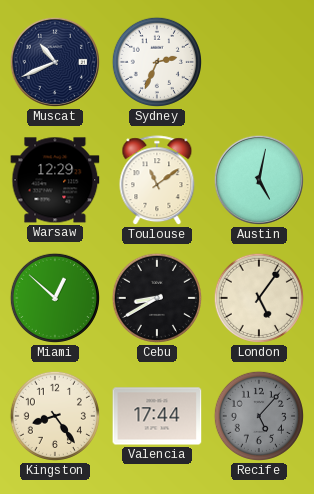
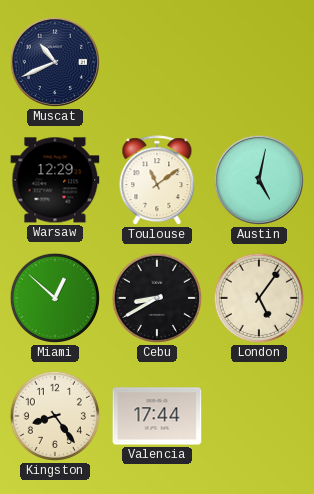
Sydney: 2:34 -> none
Recife: 5:07 -> none
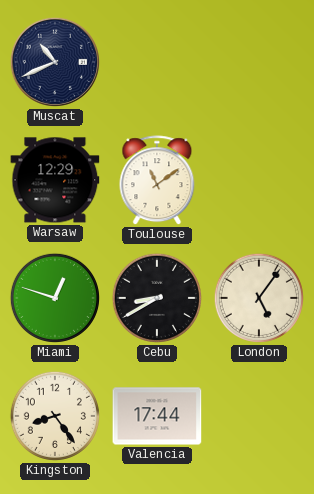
Austin: 5:02 -> none
Miami: 12:52 -> 12:48
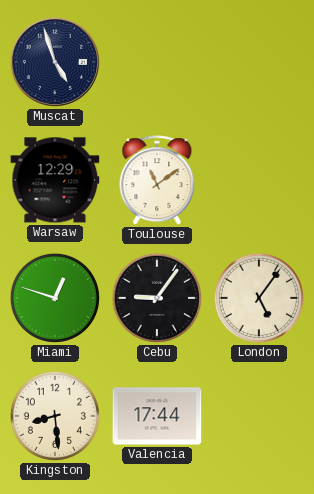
Muscat: 10:41 -> 4:57
Cebu: 8:40 -> 9:06
Kingston: 8:24 -> 8:29
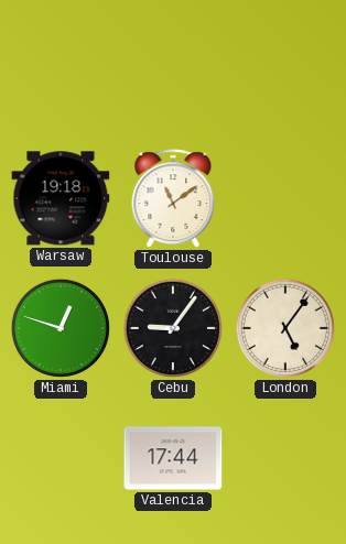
Muscat: 4:57 -> none
Warsaw: 12:29 -> 19:18
Kingston: 8:29 -> none
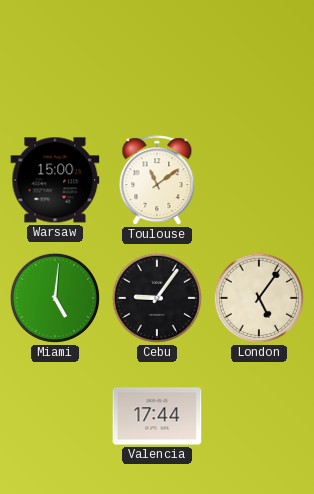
Warsaw: 19:18 -> 15:00
Miami: 12:48 -> 5:01
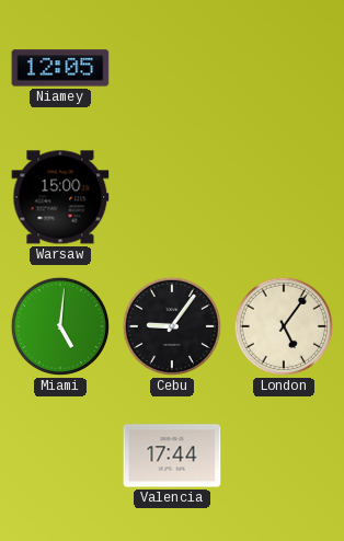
Niamey: none -> 12:05
Toulouse: 11:09 -> none
